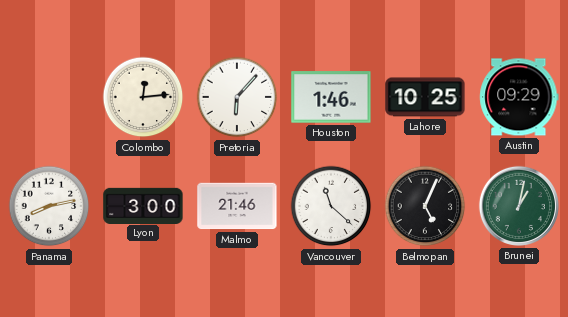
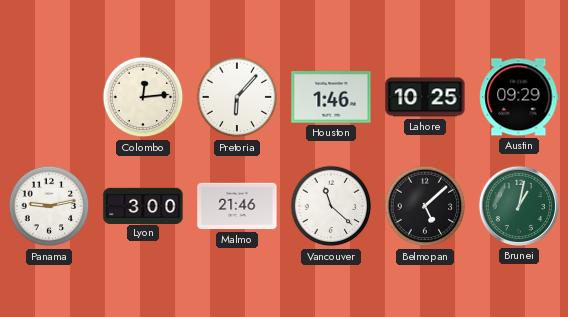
Panama: 8:13 -> 9:13
Belmopan: 5:04 -> 5:08
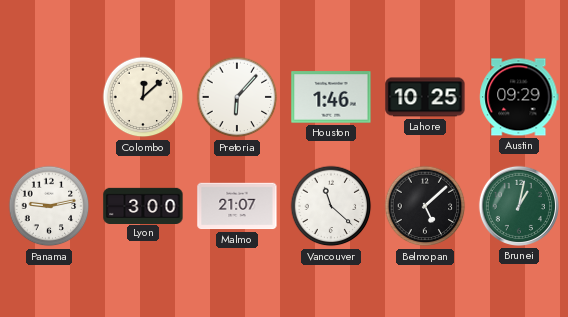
Colombo: 12:14 -> 12:08
Malmo: 21:46 -> 21:07
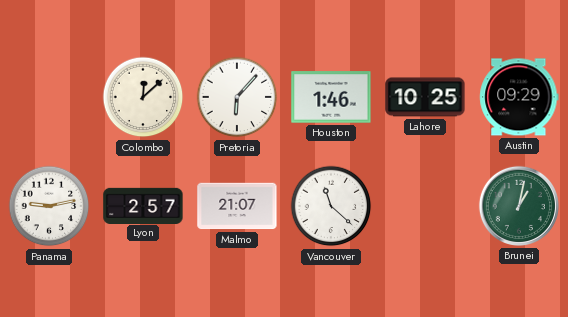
Lyon: 3:00 -> 2:57
Belmopan: 5:08 -> none
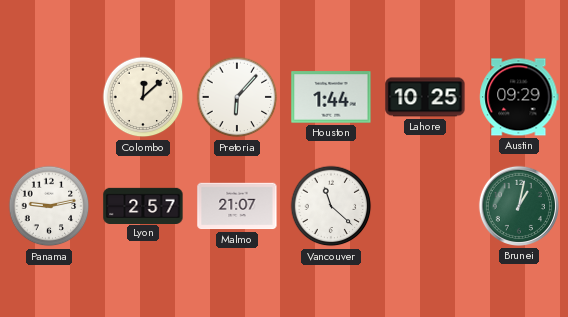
Houston: 1:46 -> 1:44
